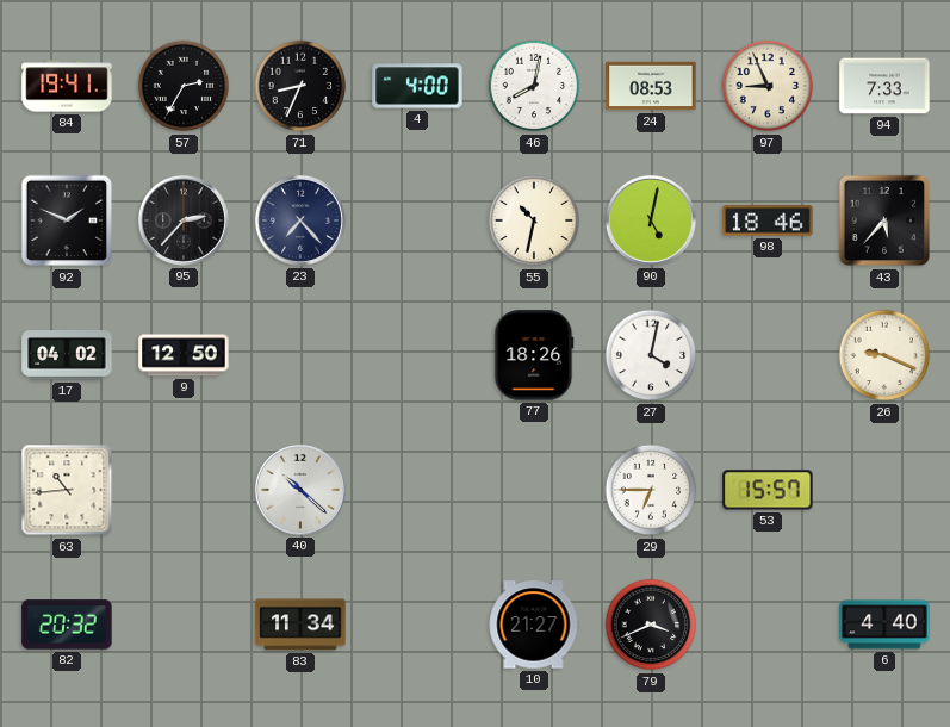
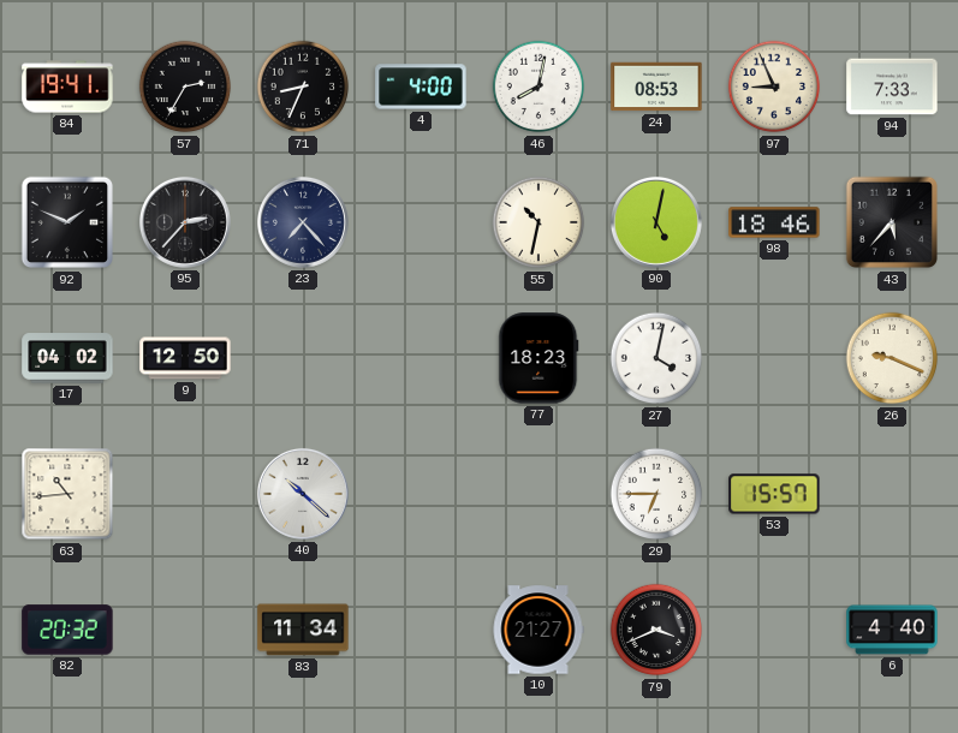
77: 18:26 -> 18:23
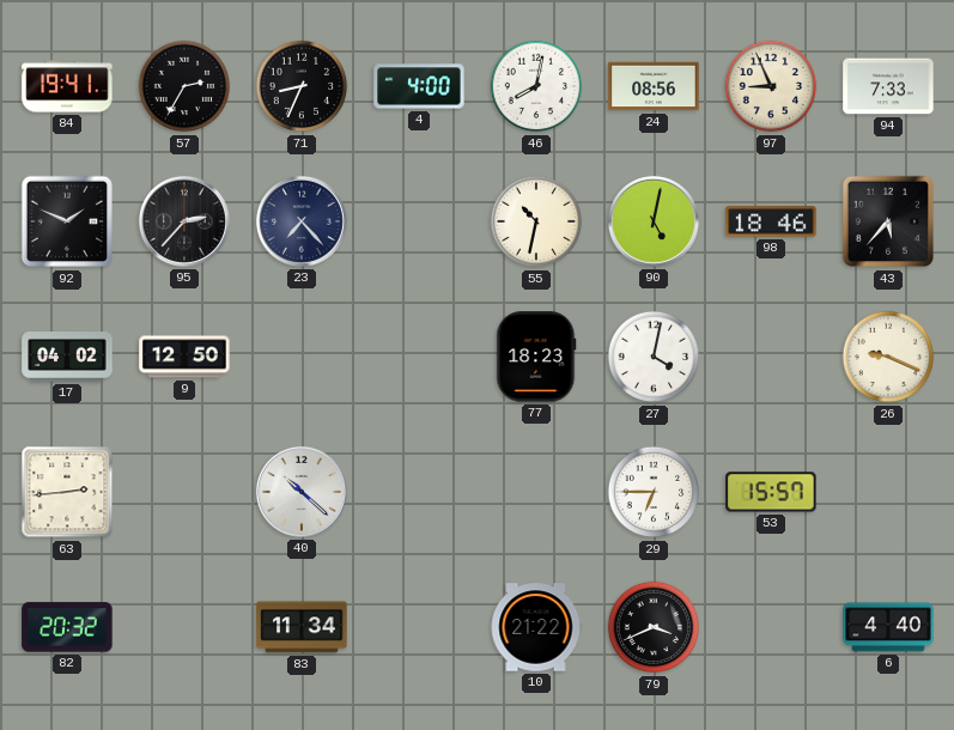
24: 08:53 -> 08:56
63: 10:44 -> 2:44
10: 21:27 -> 21:22
